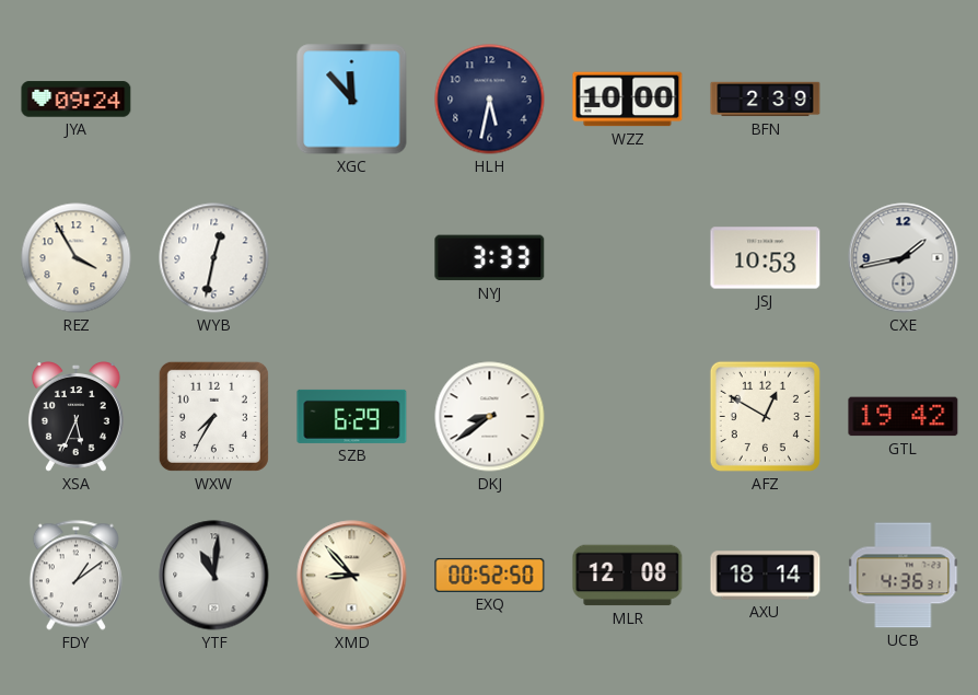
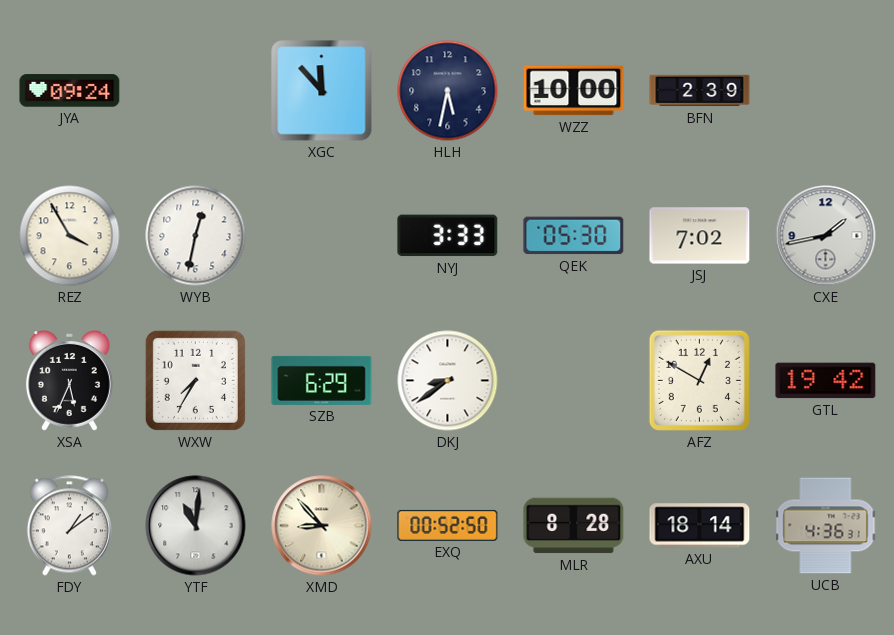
QEK: none -> 05:30
JSJ: 10:53 -> 7:02
MLR: 12:08 -> 8:28
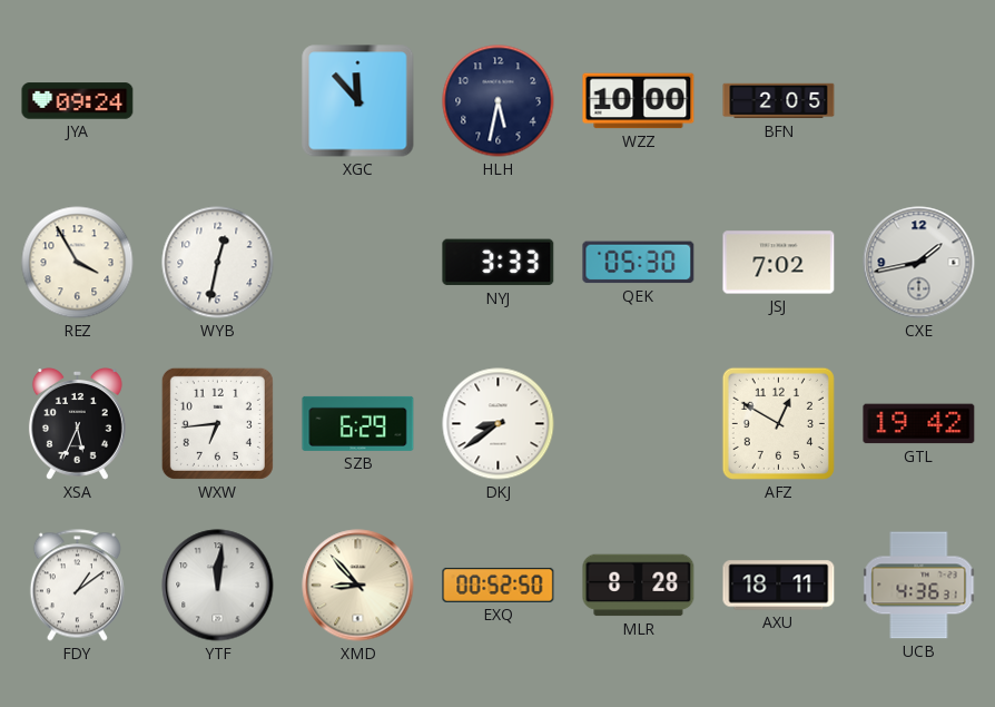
BFN: 2:39 -> 2:05
WXW: 7:35 -> 6:44
YTF: 11:01 -> 12:01
AXU: 18:14 -> 18:11
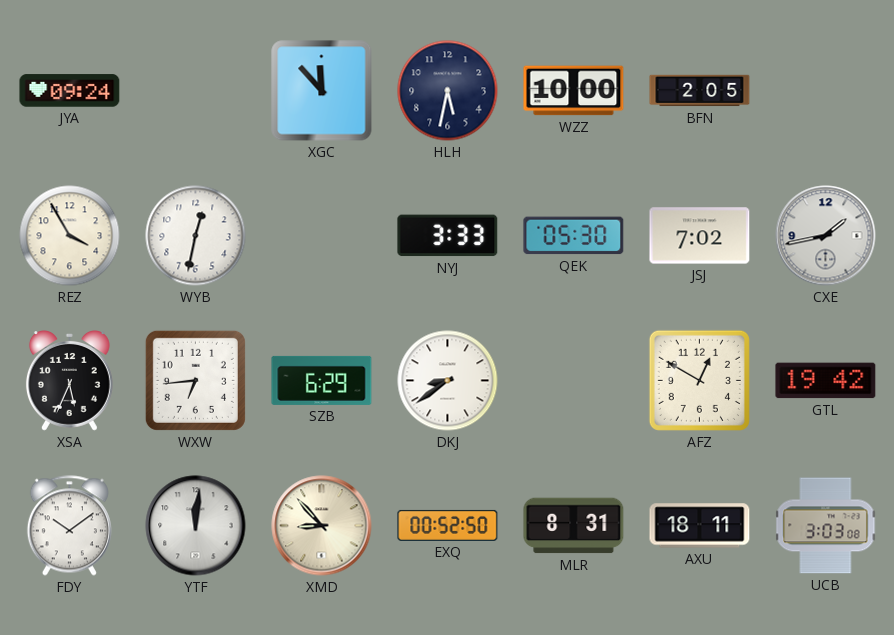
FDY: 1:09 -> 10:09
MLR: 8:28 -> 8:31
UCB: 4:36 -> 3:03
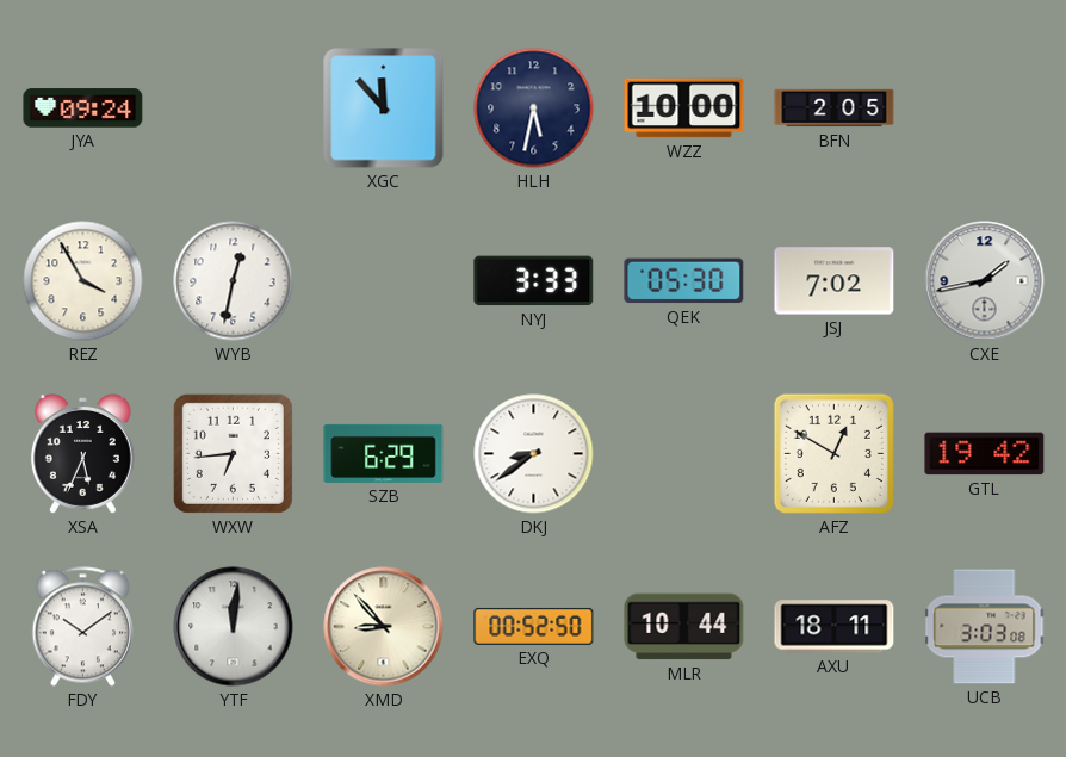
MLR: 8:31 -> 10:44
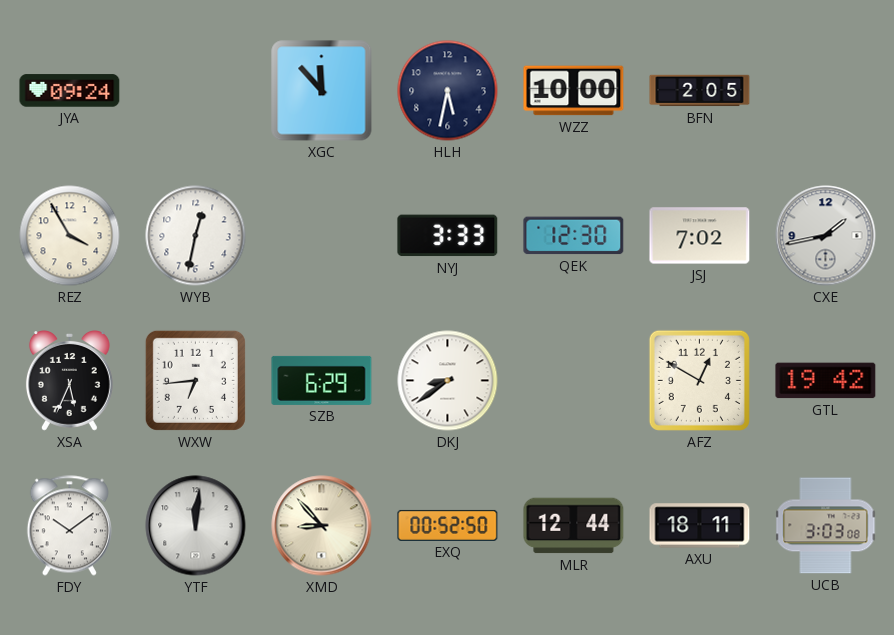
QEK: 05:30 -> 12:30
MLR: 10:44 -> 12:44
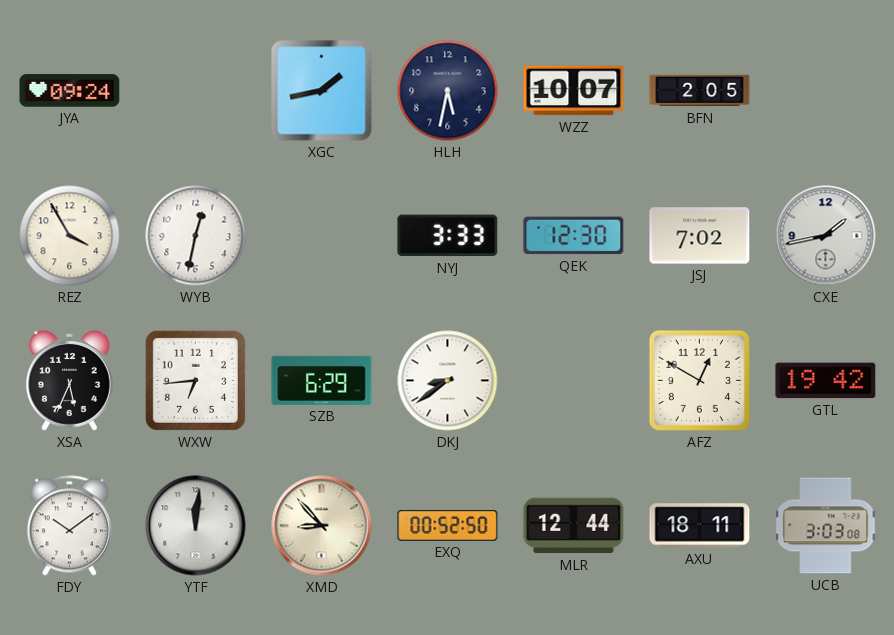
XGC: 11:53 -> 1:43
WZZ: 10:00 -> 10:07
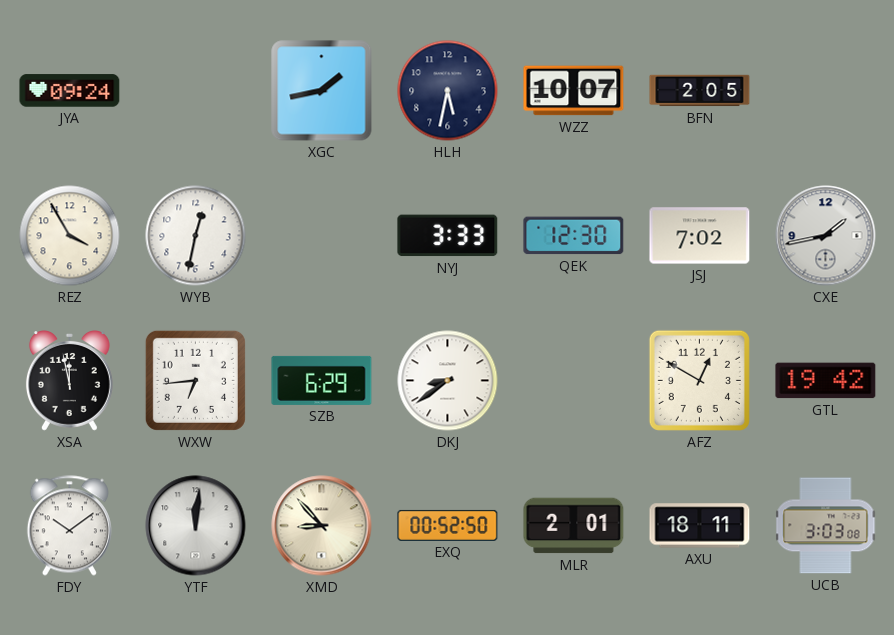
XSA: 5:34 -> 11:58
MLR: 12:44 -> 2:01
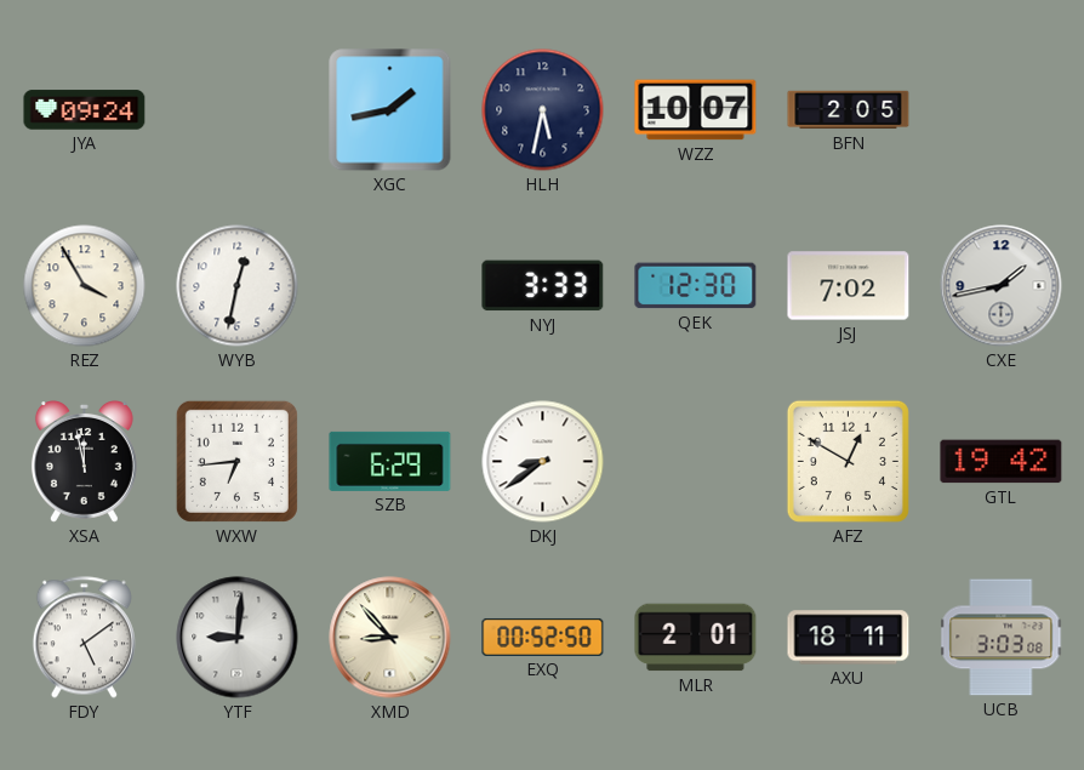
FDY: 10:09 -> 5:09
YTF: 12:01 -> 9:01
